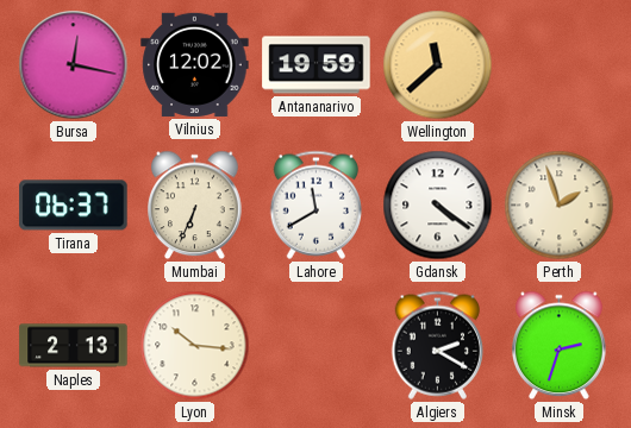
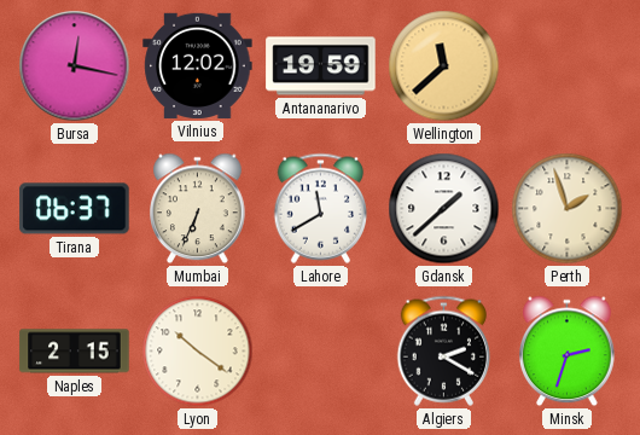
Gdansk: 4:21 -> 1:38
Naples: 2:13 -> 2:15
Lyon: 10:16 -> 10:21
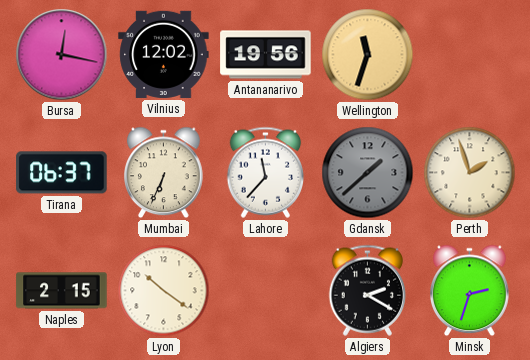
Antananarivo: 19:59 -> 19:56
Wellington: 11:38 -> 11:33
Lahore: 11:40 -> 11:37
Gdansk dial: white -> grey
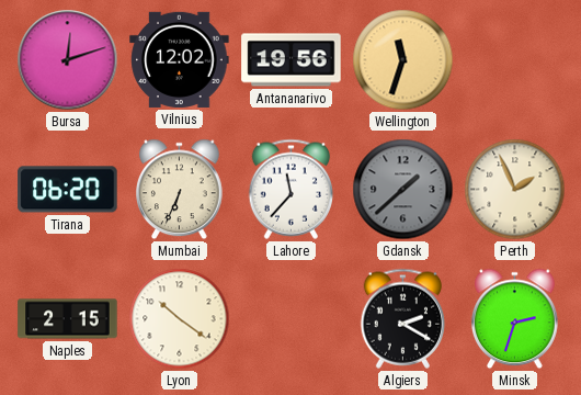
Bursa: 12:17 -> 12:12
Tirana: 06:37 -> 06:20
Perth: 1:57 -> 1:56
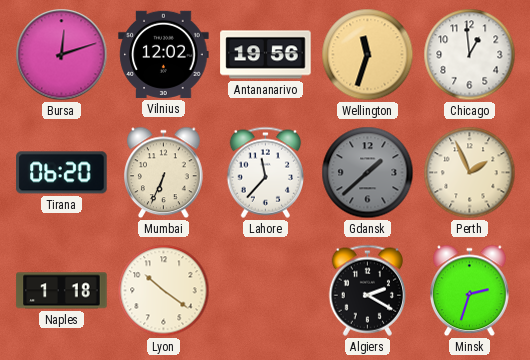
Chicago: none -> 12:59
Naples: 2:15 -> 1:18
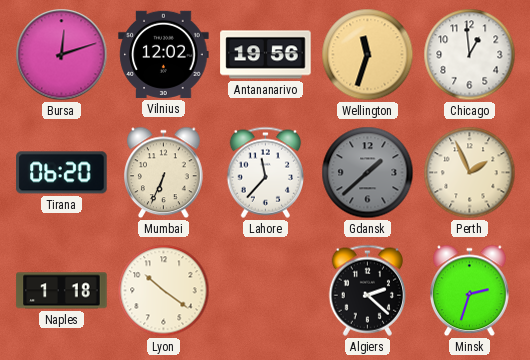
Algiers: 2:20 -> 2:22
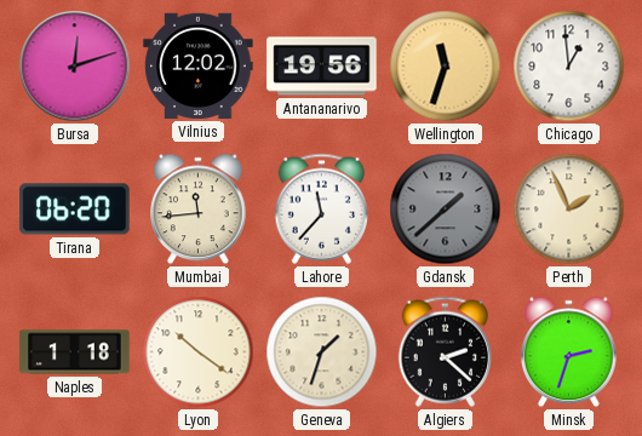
Mumbai: 6:34 -> 11:44
Geneva: none -> 1:33
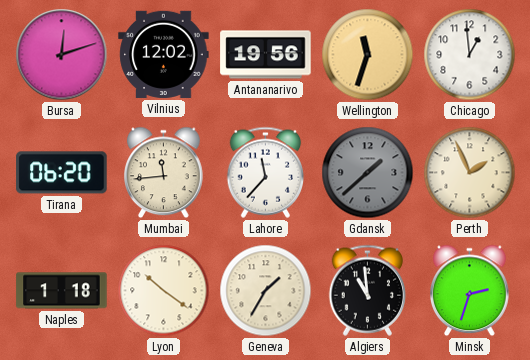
Geneva: 1:33 -> 1:35
Algiers: 2:22 -> 10:59
